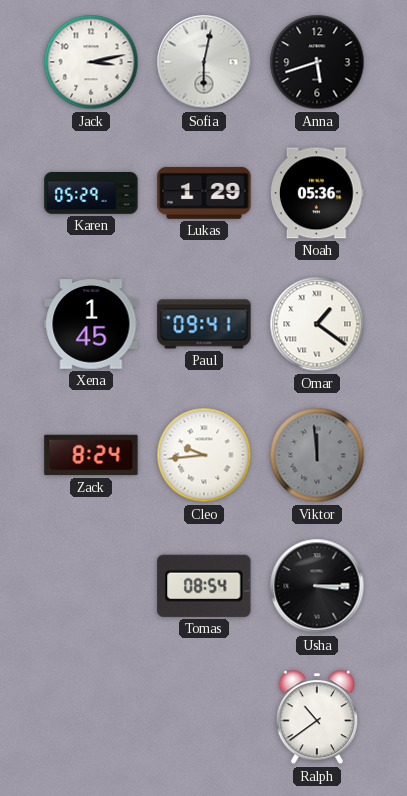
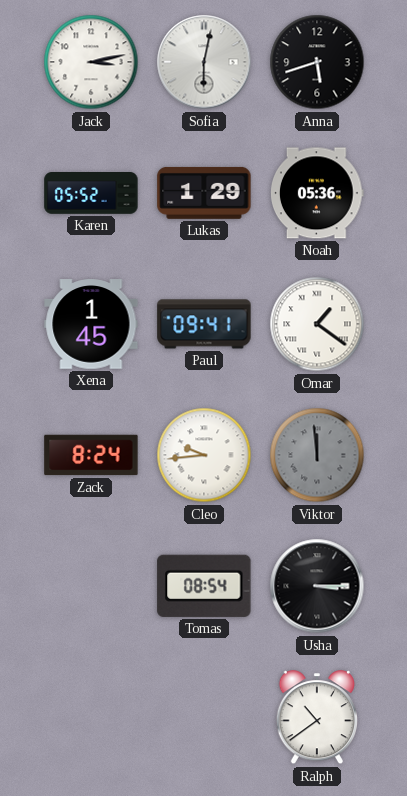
Karen: 05:29 -> 05:52
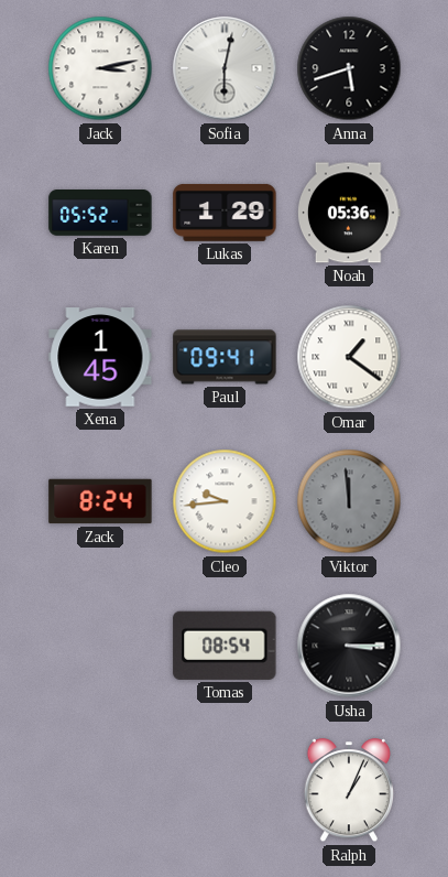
Ralph: 10:39 -> 1:04
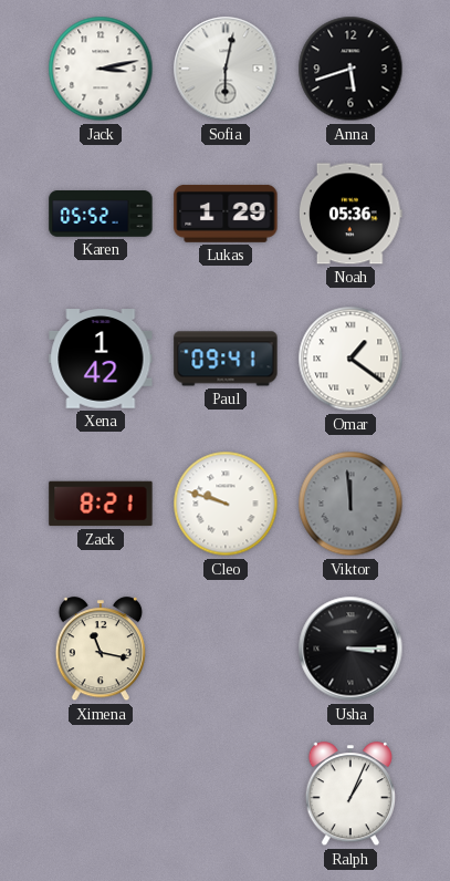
Xena: 1:45 -> 1:42
Zack: 8:24 -> 8:21
Cleo: 9:44 -> 9:48
Ximena: none -> 11:17
Tomas: 08:54 -> none
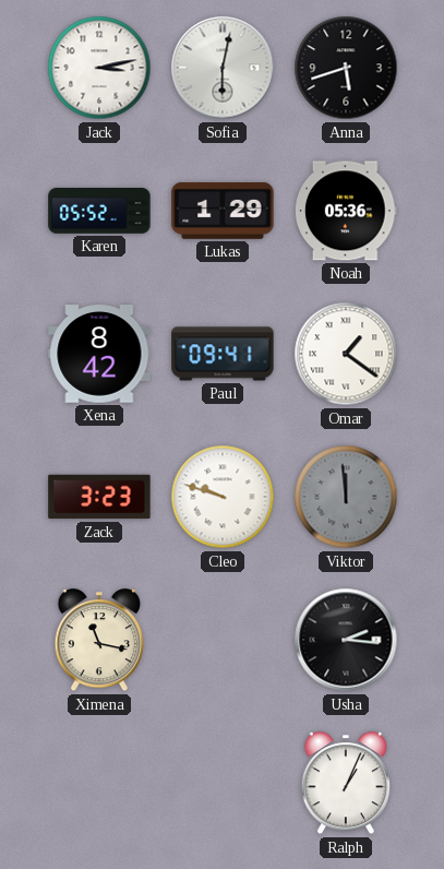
Xena: 1:42 -> 8:42
Zack: 8:21 -> 3:23
Usha: 3:15 -> 2:16
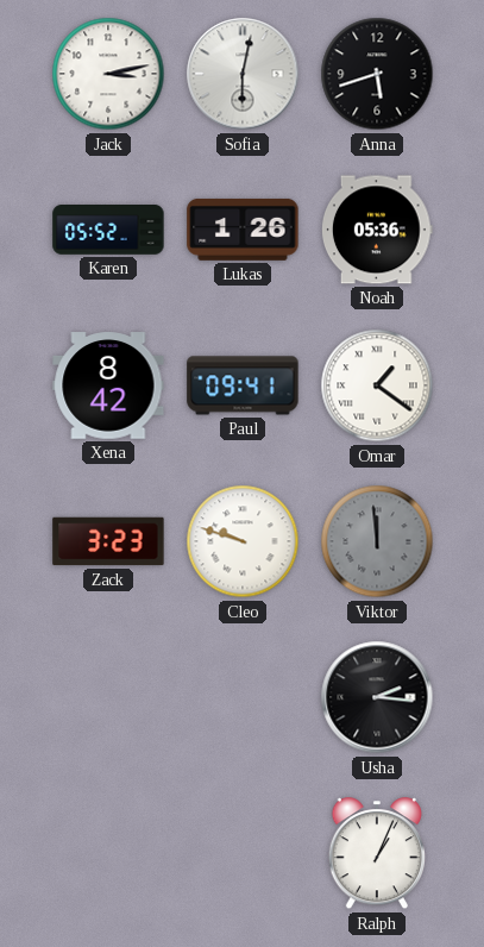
Lukas: 1:29 -> 1:26
Ximena: 11:17 -> none
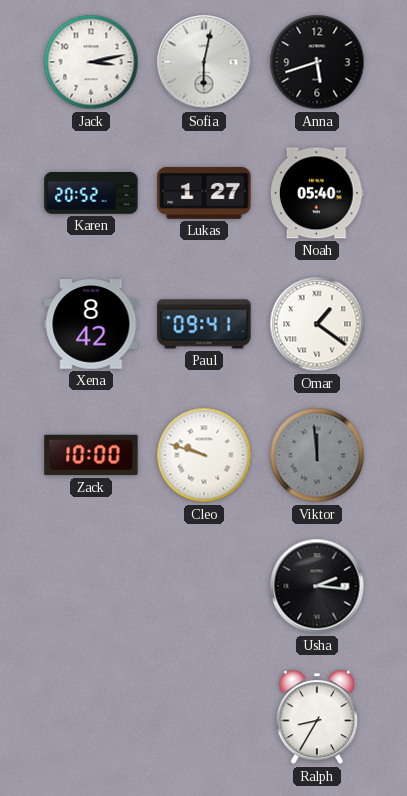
Karen: 05:52 -> 20:52
Lukas: 1:26 -> 1:27
Noah: 05:36 -> 05:40
Zack: 3:23 -> 10:00
Ralph: 1:04 -> 8:35
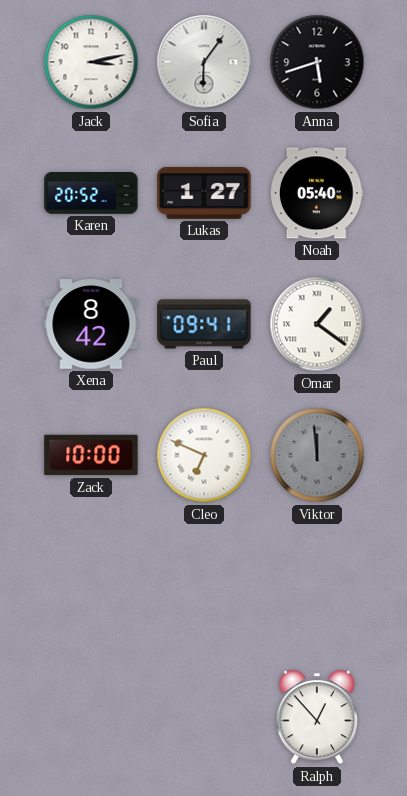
Sofia: 6:02 -> 6:06
Cleo: 9:48 -> 6:49
Usha: 2:16 -> none
Ralph: 8:35 -> 12:53
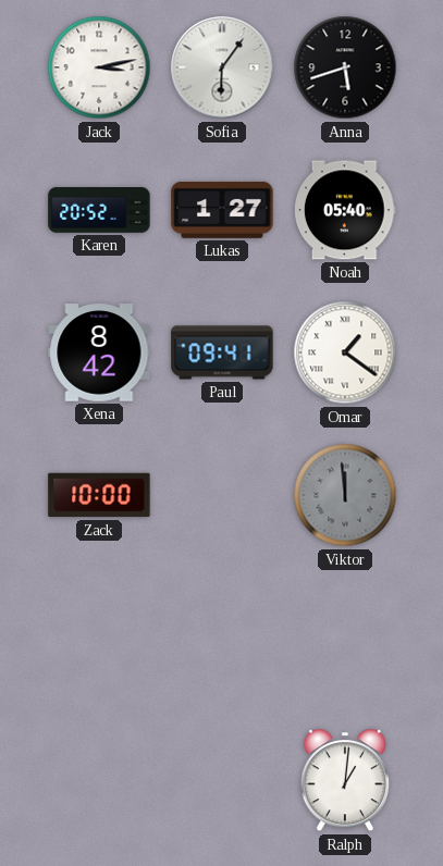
Cleo: 6:49 -> none
Ralph: 12:53 -> 1:01
